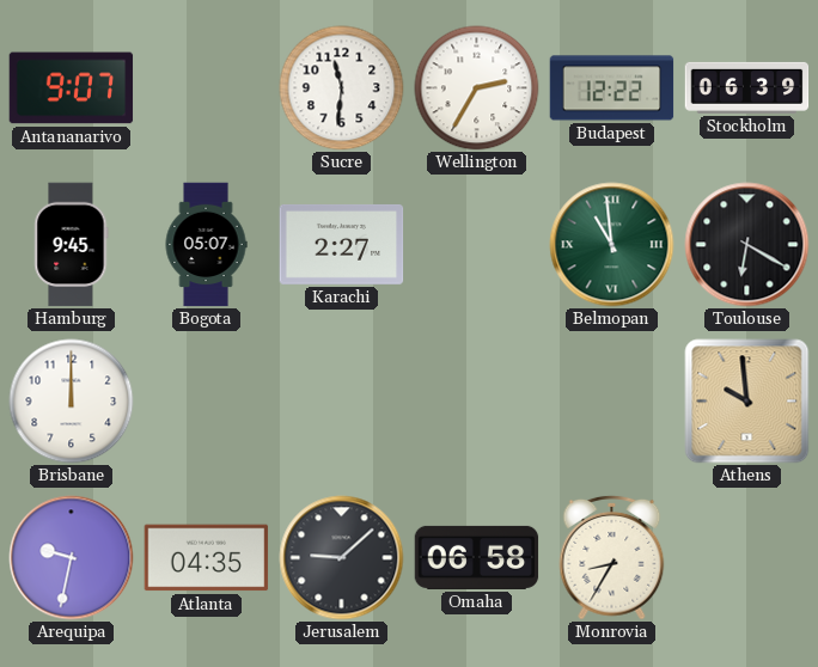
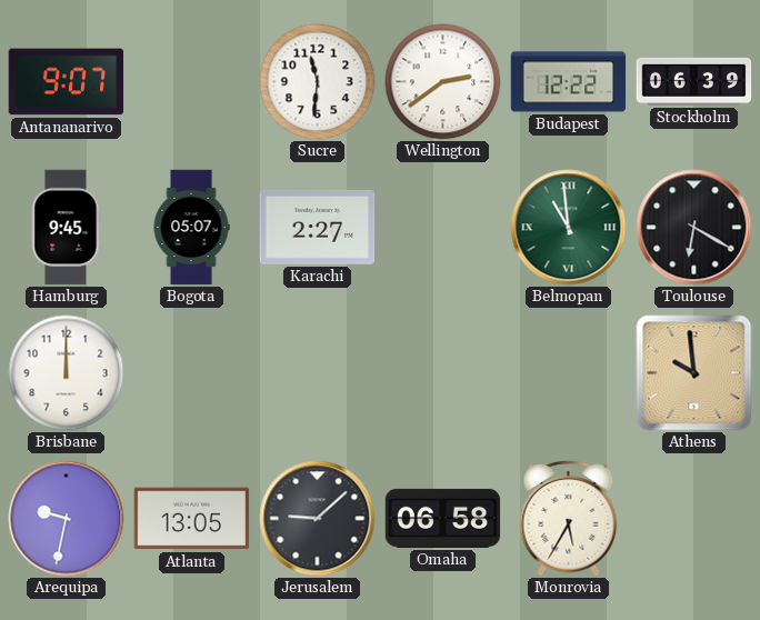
Wellington: 2:35 -> 2:39
Atlanta: 04:35 -> 13:05
Monrovia: 8:35 -> 5:35
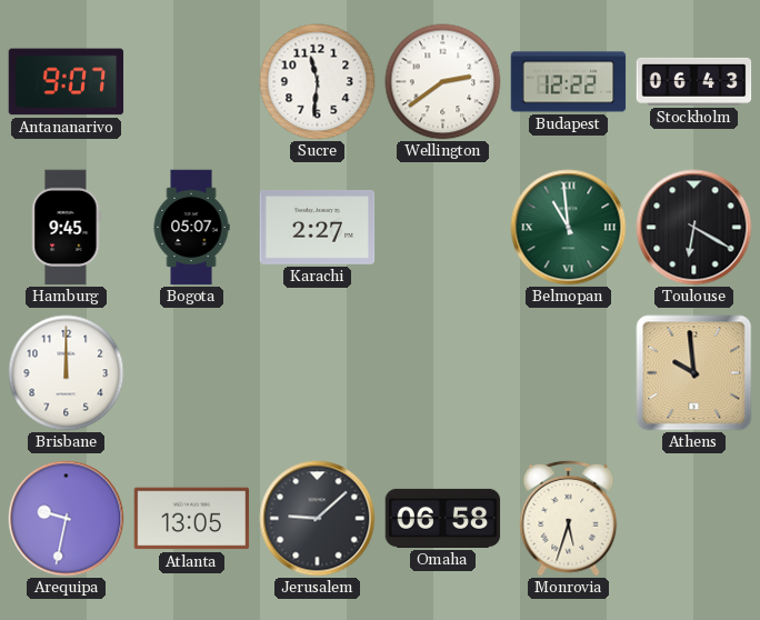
Stockholm: 06:39 -> 06:43
Monrovia: 5:35 -> 5:33
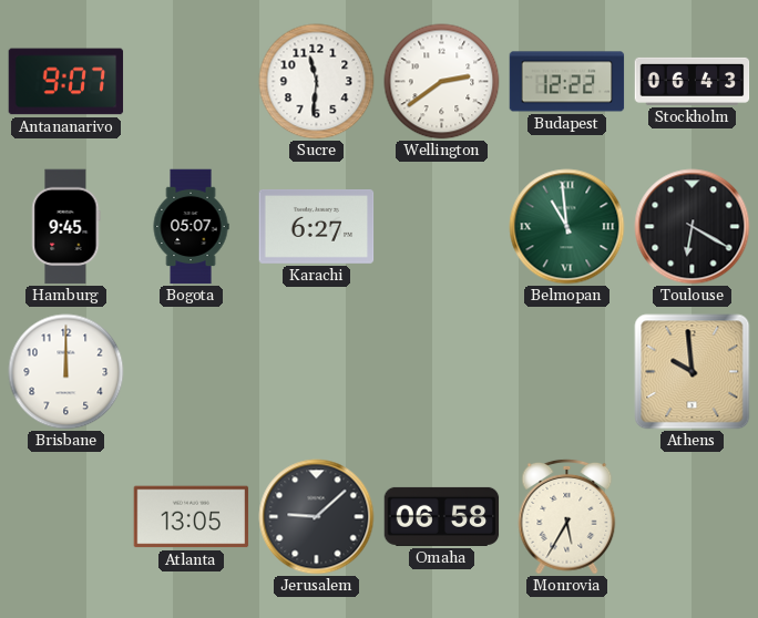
Karachi: 2:27 -> 6:27
Arequipa: 9:32 -> none
Monrovia: 5:33 -> 5:35
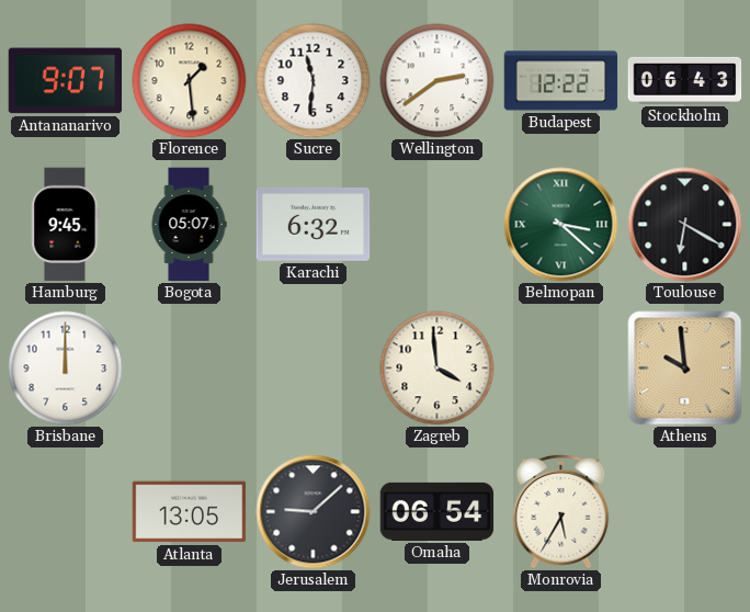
Florence: none -> 1:29
Karachi: 6:27 -> 6:32
Belmopan: 10:59 -> 3:22
Zagreb: none -> 3:59
Omaha: 06:58 -> 06:54
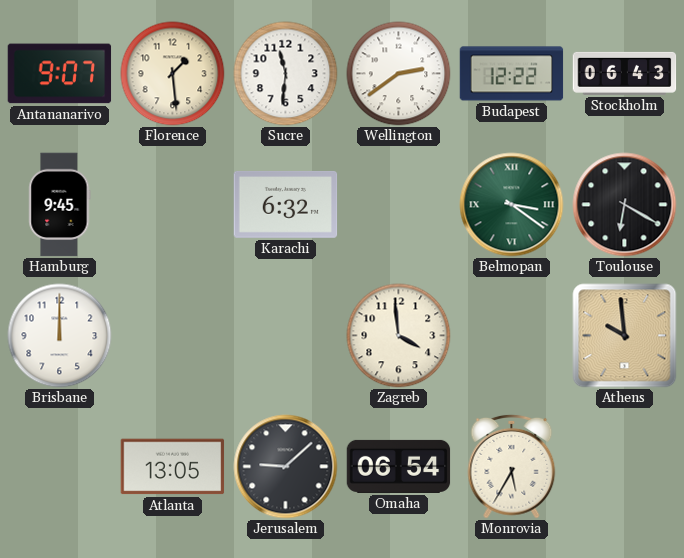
Bogota: 05:07 -> none
Belmopan: 3:22 -> 3:21
